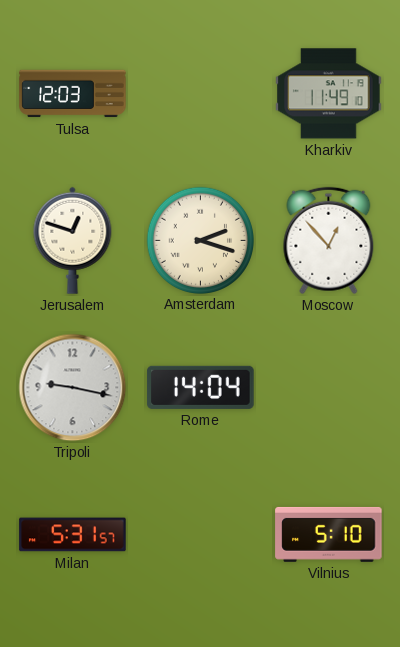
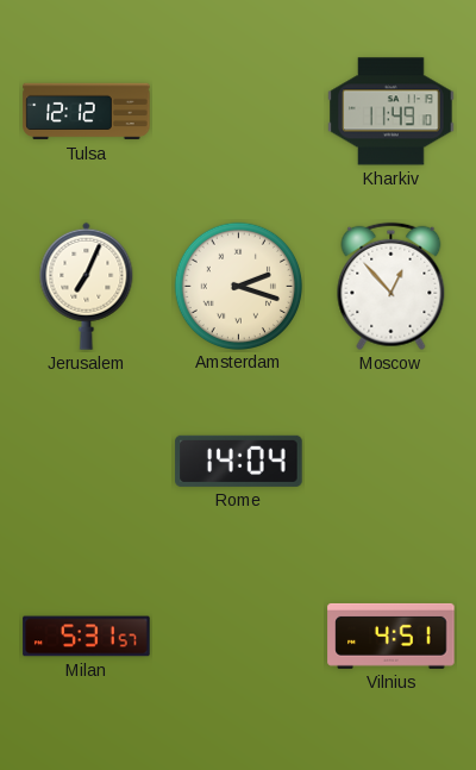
Tulsa: 12:03 -> 12:12
Jerusalem: 12:48 -> 7:04
Tripoli: 9:17 -> none
Vilnius: 5:10 -> 4:51
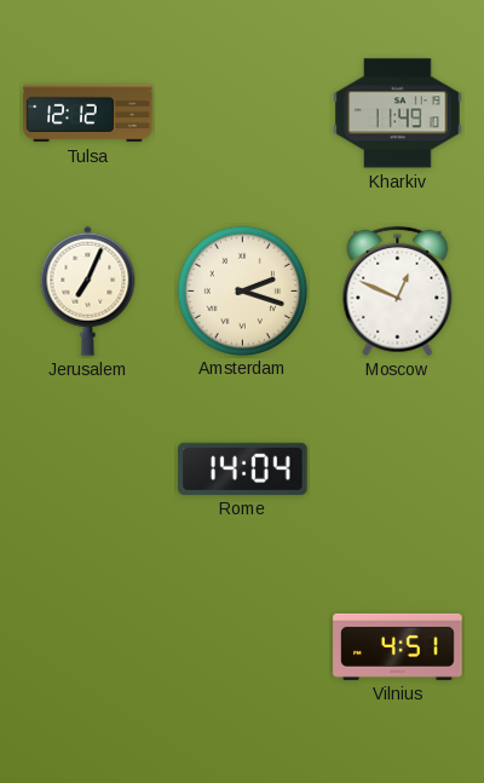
Moscow: 12:53 -> 12:49
Milan: 5:31 -> none
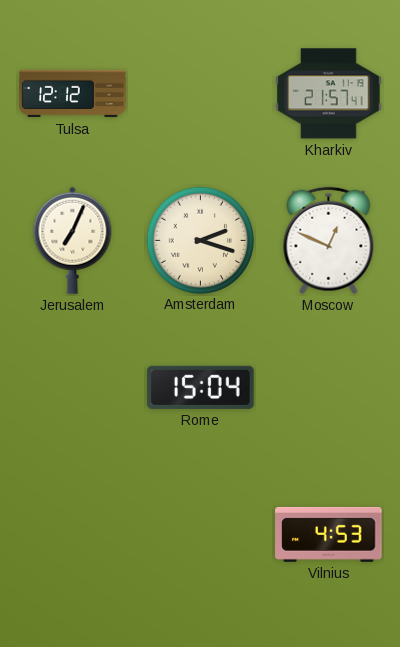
Kharkiv: 11:49 -> 21:57
Rome: 14:04 -> 15:04
Vilnius: 4:51 -> 4:53
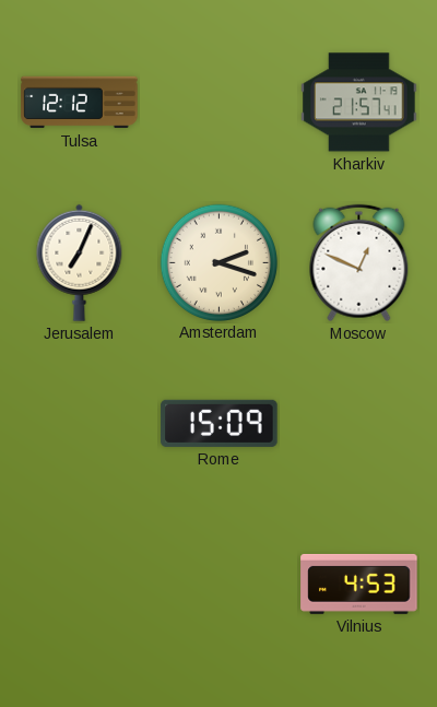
Rome: 15:04 -> 15:09
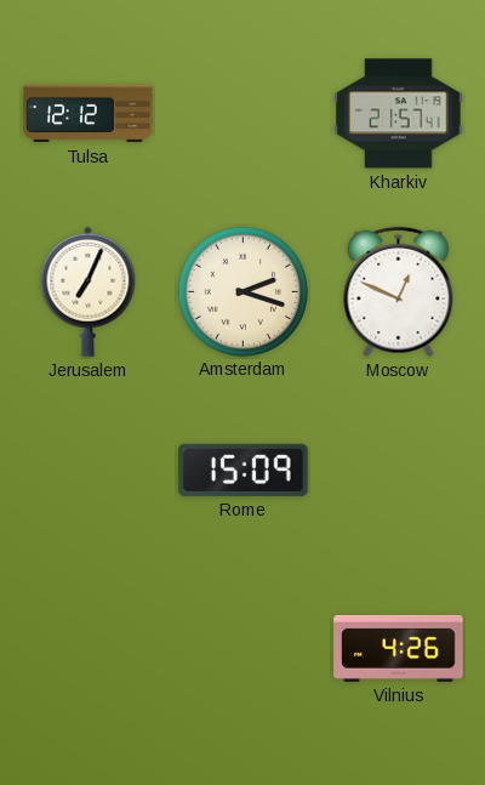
Vilnius: 4:53 -> 4:26
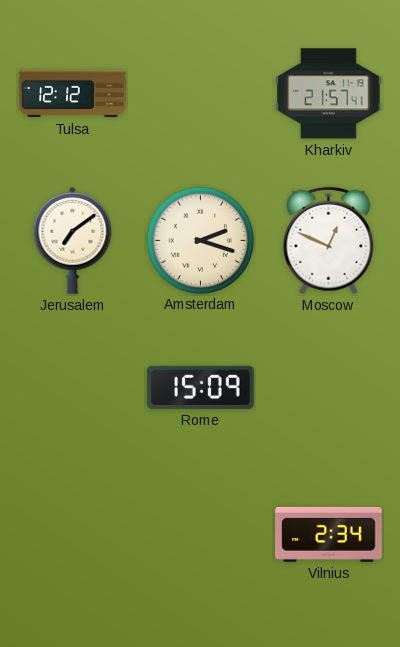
Jerusalem: 7:04 -> 7:09
Vilnius: 4:26 -> 2:34
